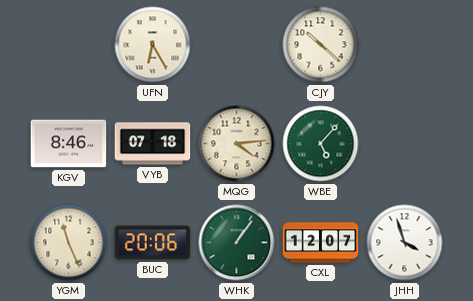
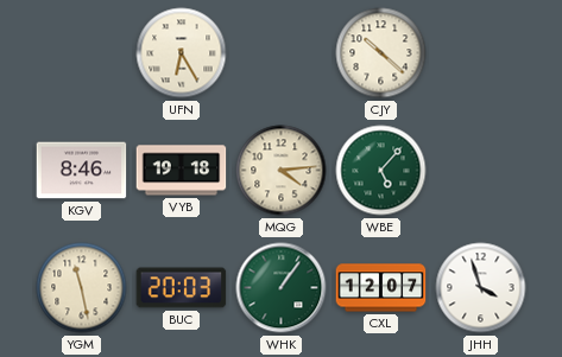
VYB: 07:18 -> 19:18
YGM: 11:26 -> 11:28
BUC: 20:06 -> 20:03
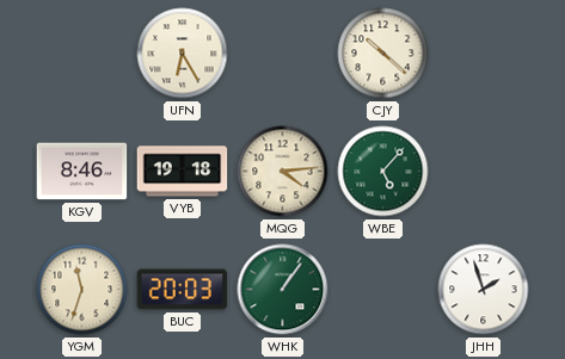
YGM: 11:28 -> 11:33
CXL: 12:07 -> none
JHH: 3:57 -> 1:57
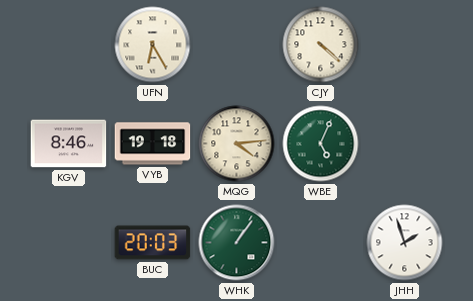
CJY: 10:22 -> 4:22
WBE: 5:07 -> 5:04
YGM: 11:33 -> none
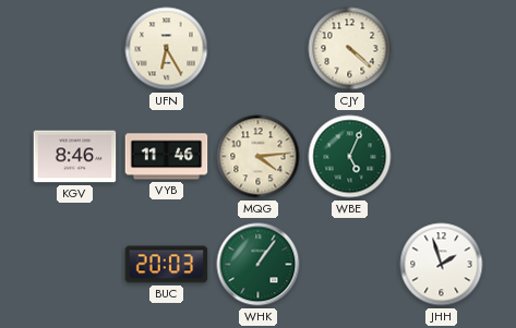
VYB: 19:18 -> 11:46
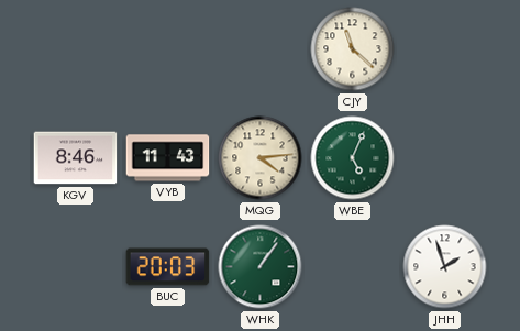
UFN: 6:25 -> none
CJY: 4:22 -> 11:22
VYB: 11:46 -> 11:43
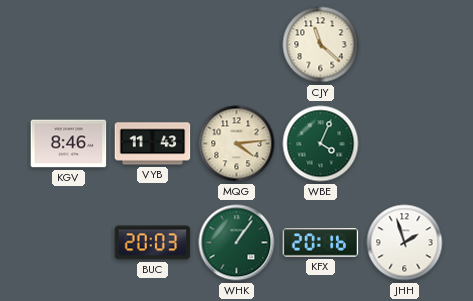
WBE: 5:04 -> 4:04
KFX: none -> 20:16
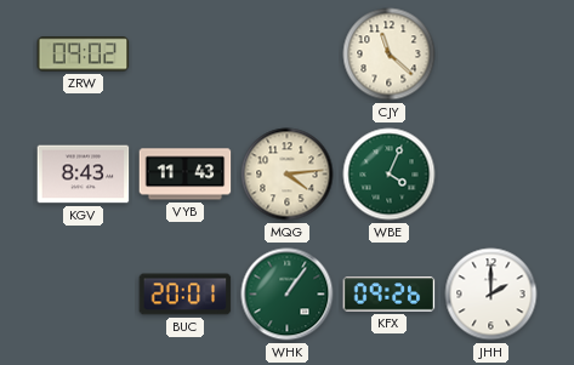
ZRW: none -> 09:02
KGV: 8:46 -> 8:43
BUC: 20:03 -> 20:01
KFX: 20:16 -> 09:26
JHH: 1:57 -> 2:00
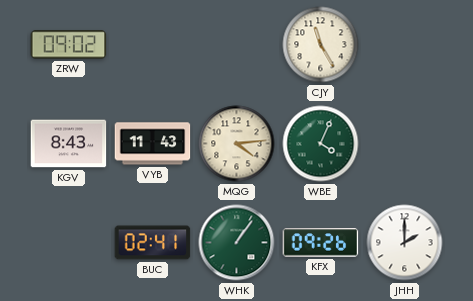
CJY: 11:22 -> 11:25
BUC: 20:01 -> 02:41
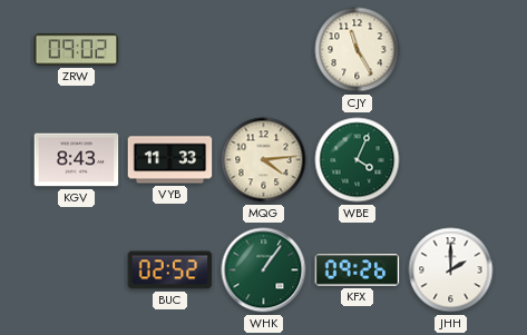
VYB: 11:43 -> 11:33
BUC: 02:41 -> 02:52
